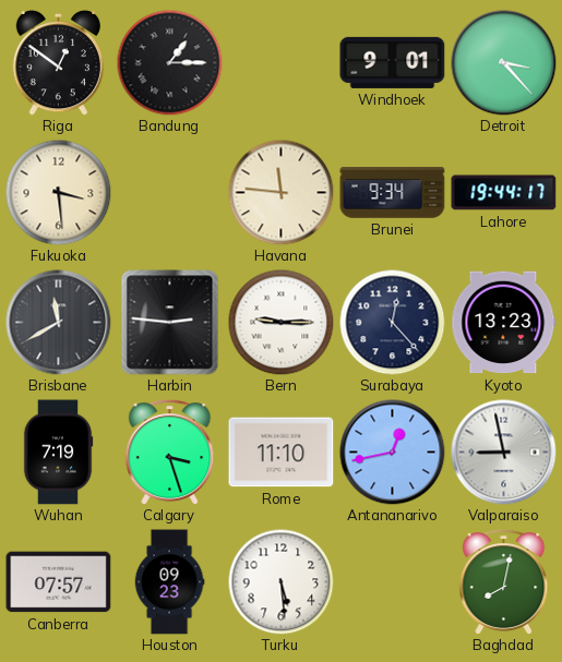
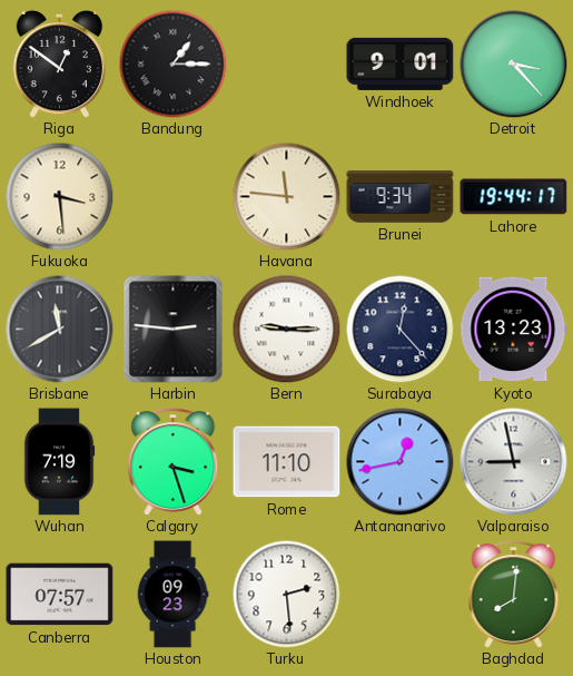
Turku: 5:29 -> 2:29
Baghdad: 8:02 -> 8:01
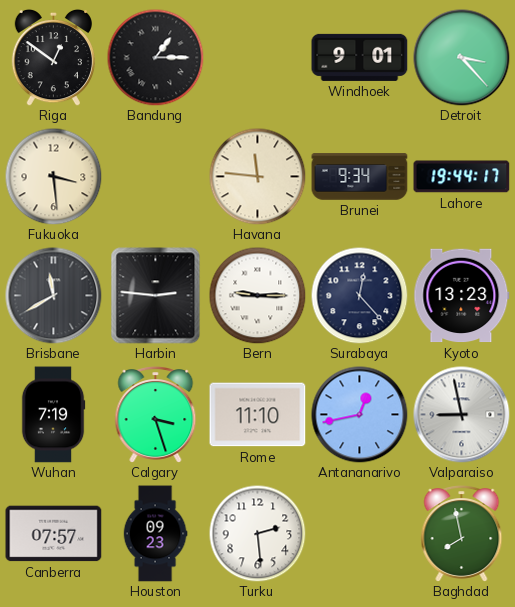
Baghdad: 8:01 -> 7:58
